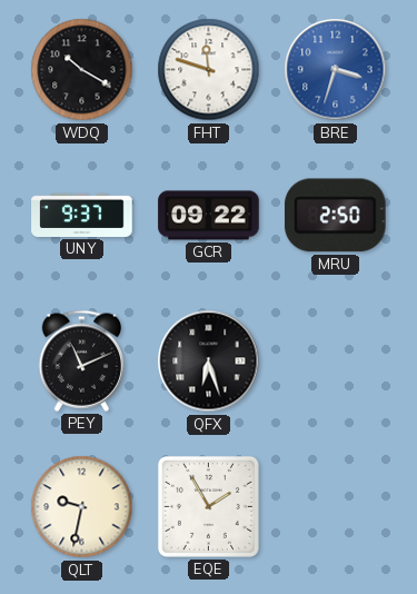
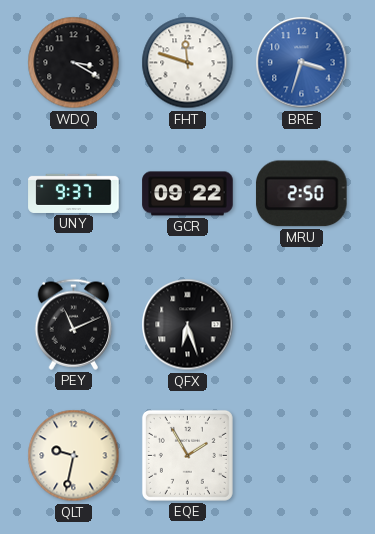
WDQ: 10:20 -> 3:20
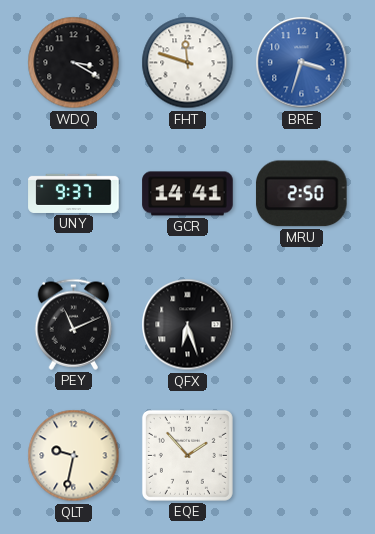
GCR: 09:22 -> 14:41
EQE: 1:55 -> 1:53
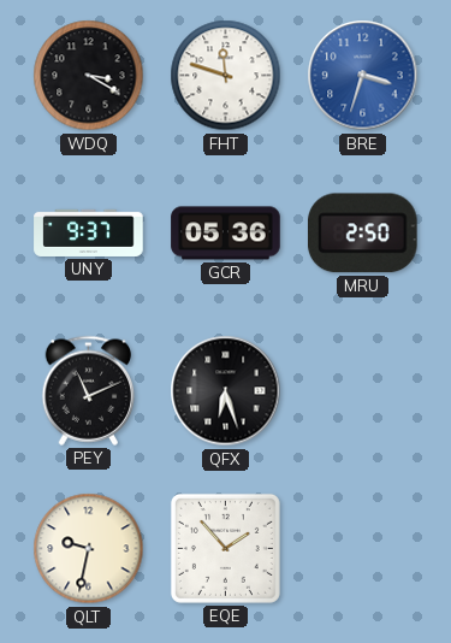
GCR: 14:41 -> 05:36
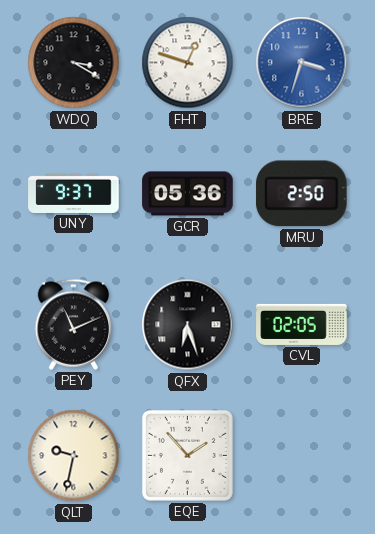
FHT: 11:48 -> 12:48
CVL: none -> 02:05
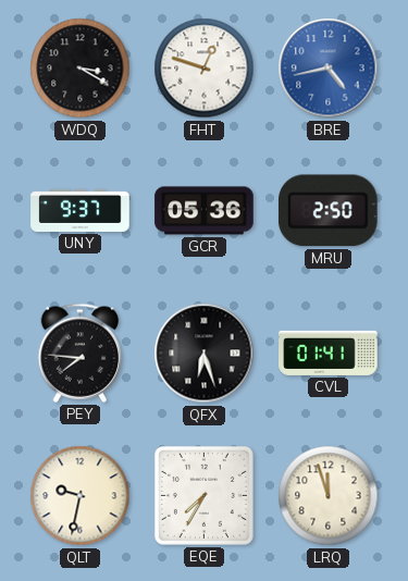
BRE: 3:33 -> 4:43
PEY: 11:11 -> 7:46
CVL: 02:05 -> 01:41
EQE: 1:53 -> 7:35
LRQ: none -> 11:57
